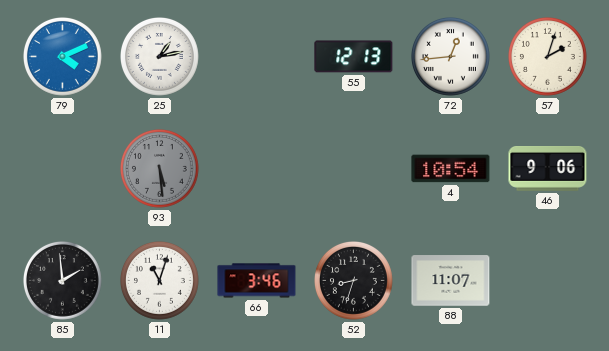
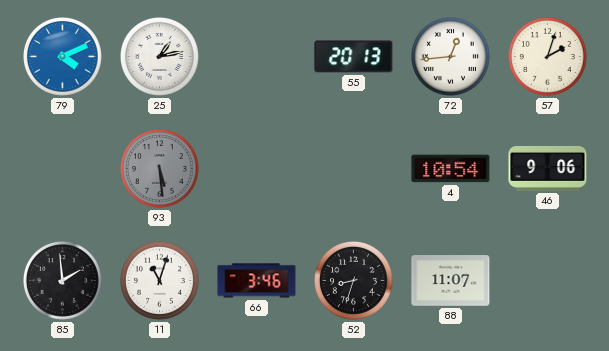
55: 12:13 -> 20:13
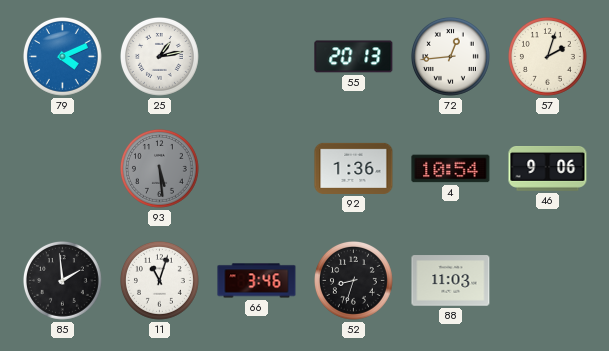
92: none -> 1:36
88: 11:07 -> 11:03
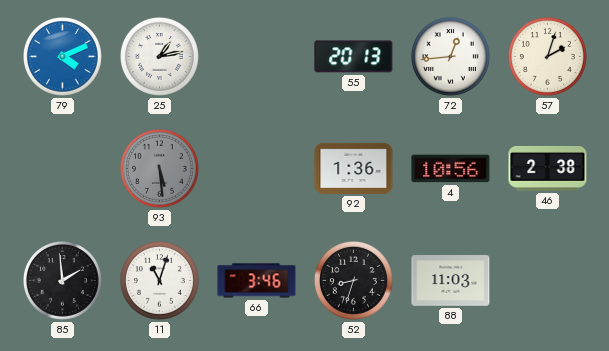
4: 10:54 -> 10:56
46: 9:06 -> 2:38
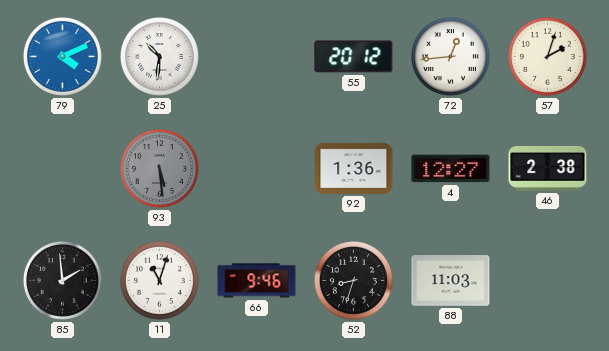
25: 1:13 -> 10:31
55: 20:13 -> 20:12
4: 10:56 -> 12:27
66: 3:46 -> 9:46
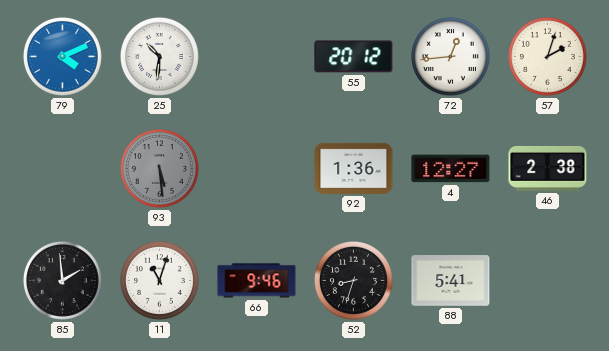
88: 11:03 -> 5:41
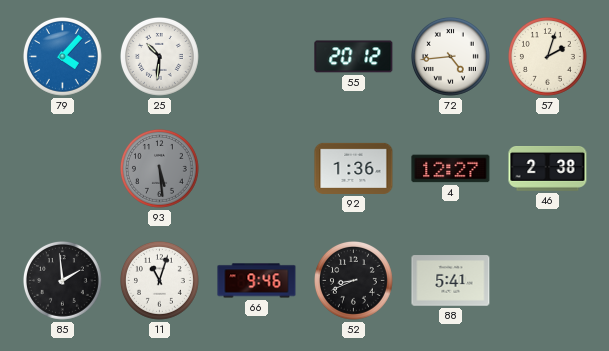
79: 4:11 -> 4:07
72: 12:44 -> 4:44
52: 8:33 -> 8:41
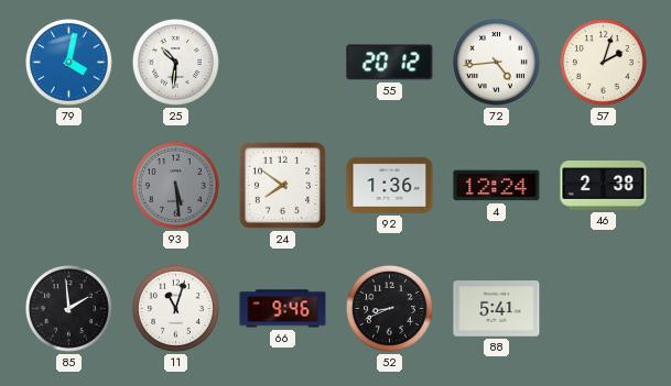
79: 4:07 -> 4:02
24: none -> 7:51
4: 12:27 -> 12:24
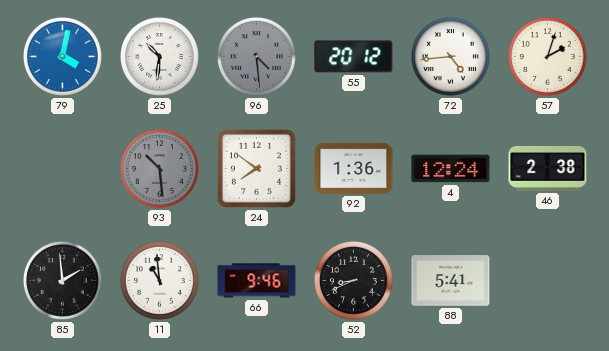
96: none -> 4:29
93: 5:29 -> 10:29
11: 11:03 -> 10:59
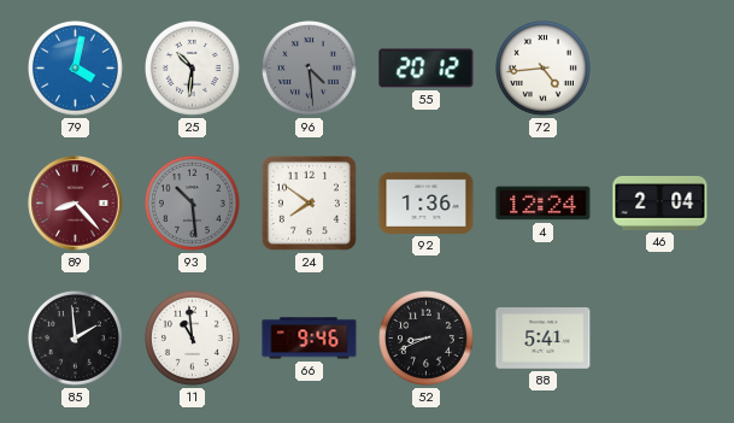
57: 2:03 -> none
89: none -> 8:23
46: 2:38 -> 2:04
